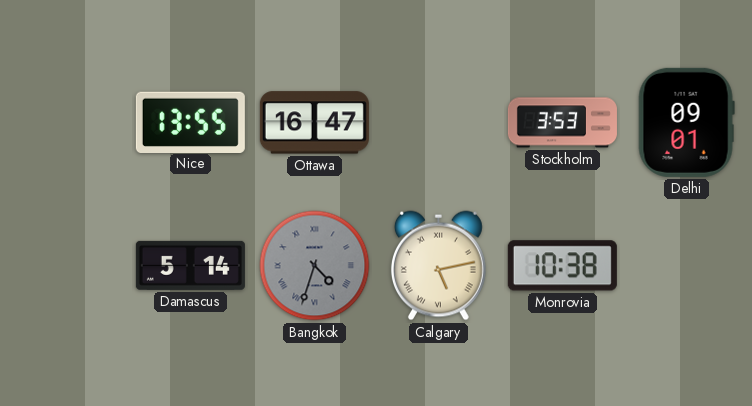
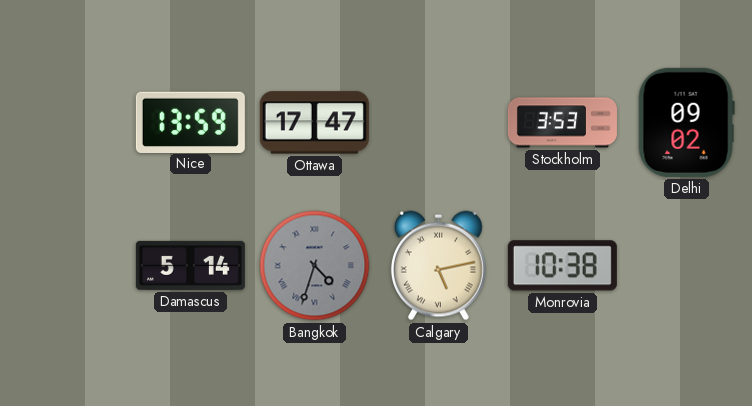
Nice: 13:55 -> 13:59
Ottawa: 16:47 -> 17:47
Delhi: 09:01 -> 09:02
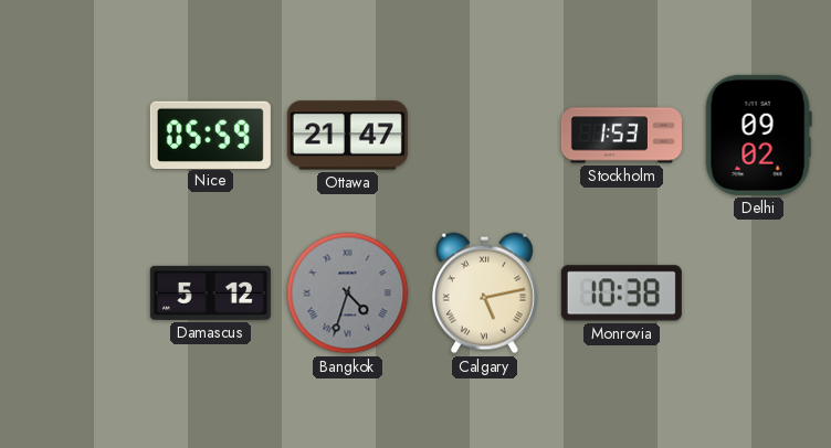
Nice: 13:59 -> 05:59
Ottawa: 17:47 -> 21:47
Stockholm: 3:53 -> 1:53
Damascus: 5:14 -> 5:12
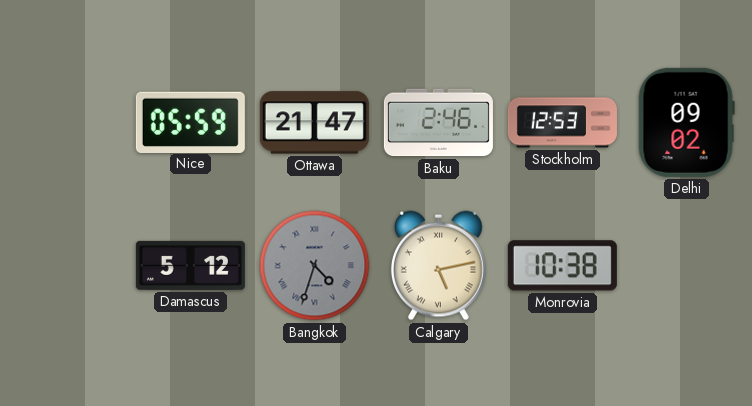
Baku: none -> 2:46
Stockholm: 1:53 -> 12:53
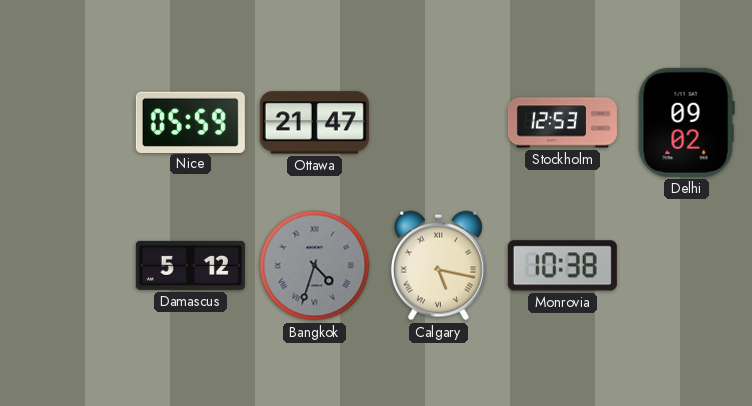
Baku: 2:46 -> none
Calgary: 5:13 -> 5:17
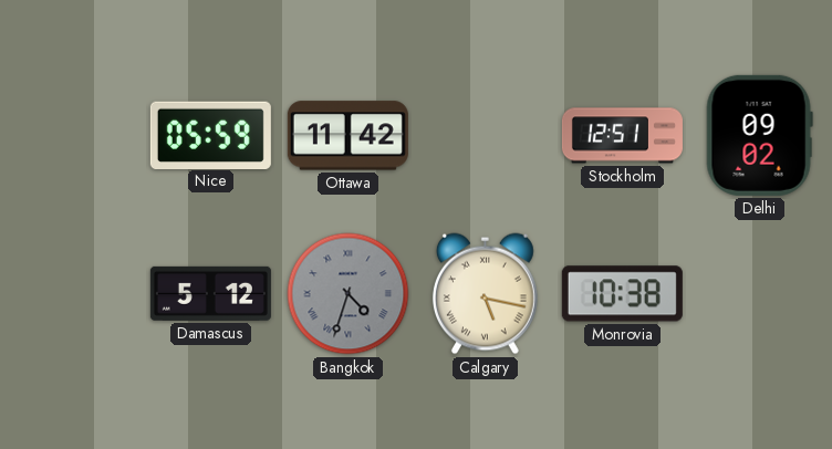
Ottawa: 21:47 -> 11:42
Stockholm: 12:53 -> 12:51
